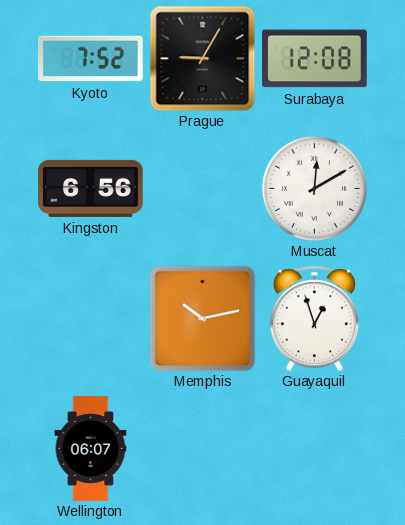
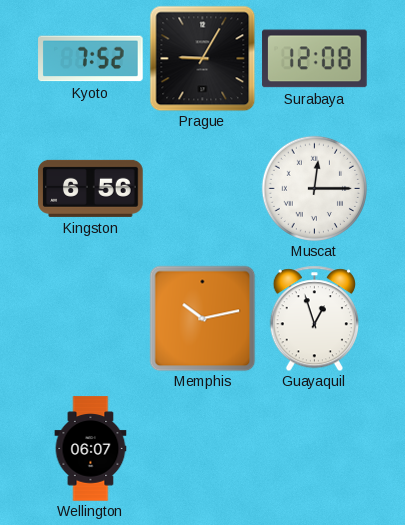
Muscat: 12:10 -> 12:15
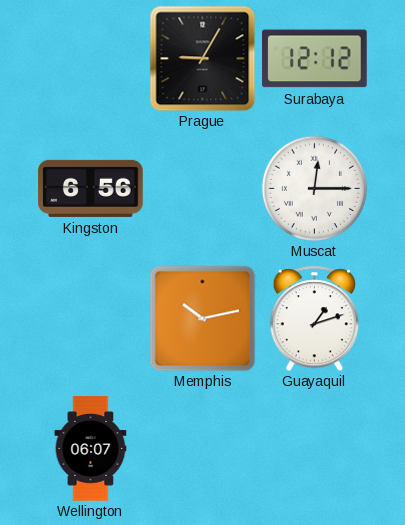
Kyoto: 7:52 -> none
Surabaya: 12:08 -> 12:12
Guayaquil: 12:57 -> 1:12
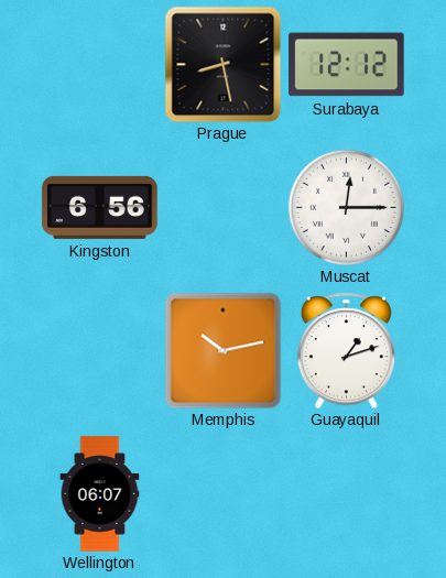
Prague: 9:05 -> 8:28
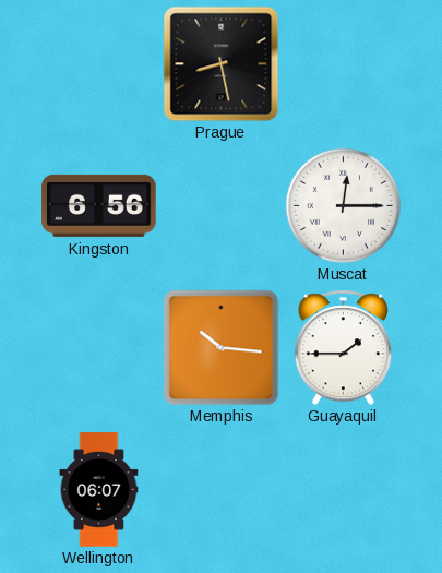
Surabaya: 12:12 -> none
Memphis: 10:13 -> 10:16
Guayaquil: 1:12 -> 1:45
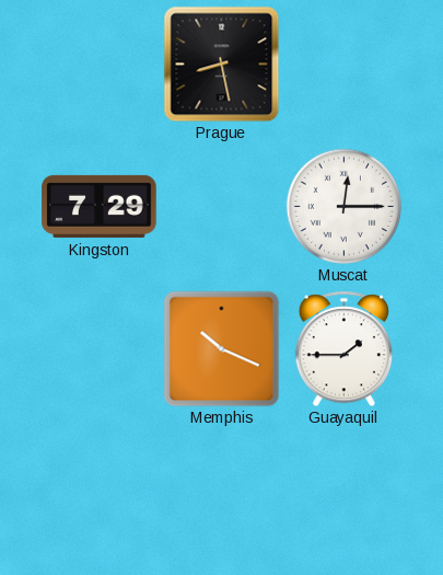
Kingston: 6:56 -> 7:29
Memphis: 10:16 -> 10:19
Wellington: 06:07 -> none
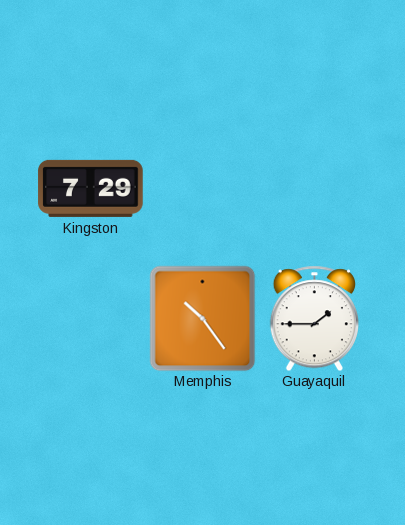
Prague: 8:28 -> none
Muscat: 12:15 -> none
Memphis: 10:19 -> 10:24
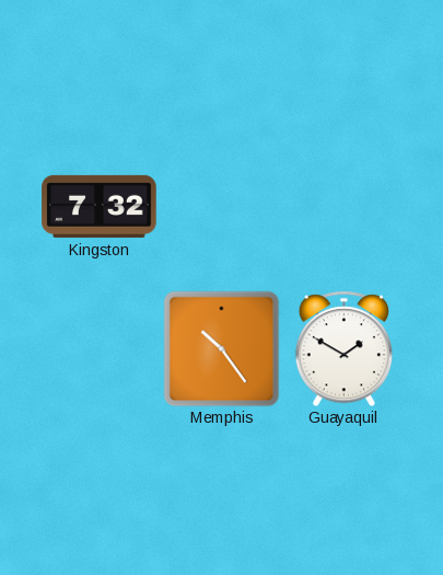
Kingston: 7:29 -> 7:32
Guayaquil: 1:45 -> 1:50
